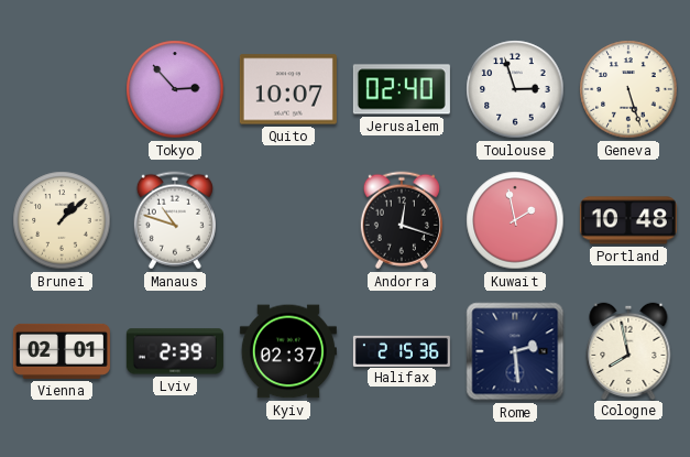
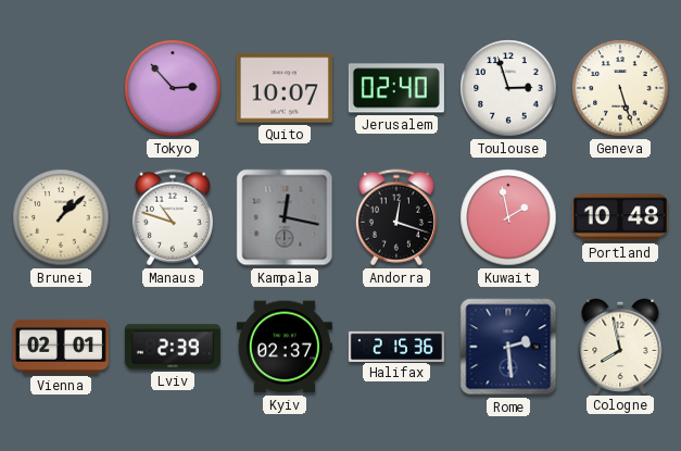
Kampala: none -> 12:17
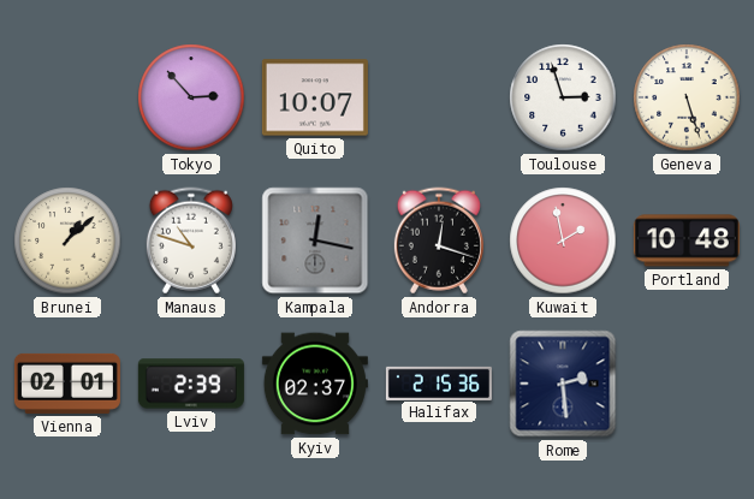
Jerusalem: 02:40 -> none
Cologne: 7:58 -> none
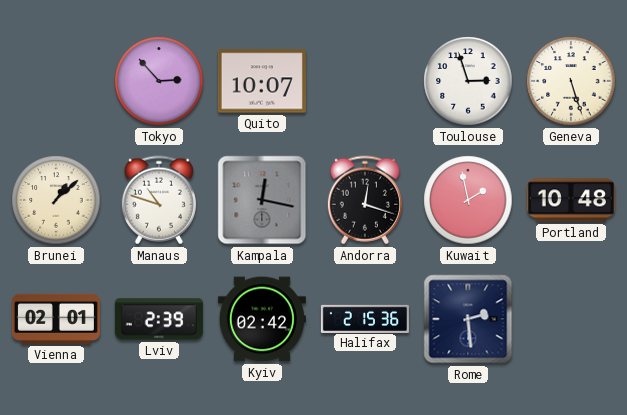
Kyiv: 02:37 -> 02:42
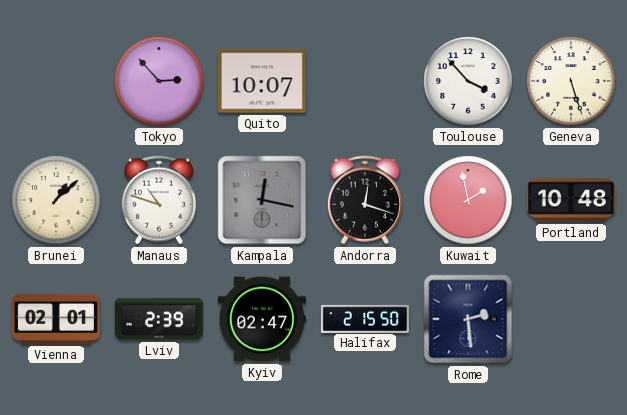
Toulouse: 2:57 -> 3:53
Kyiv: 02:42 -> 02:47
Halifax: 2:15:36 -> 2:15:50
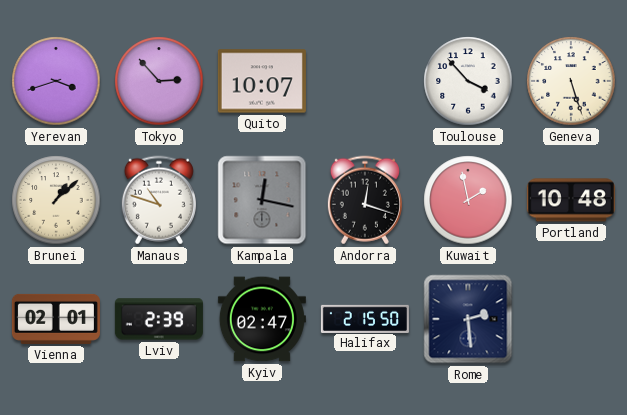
Yerevan: none -> 3:42
